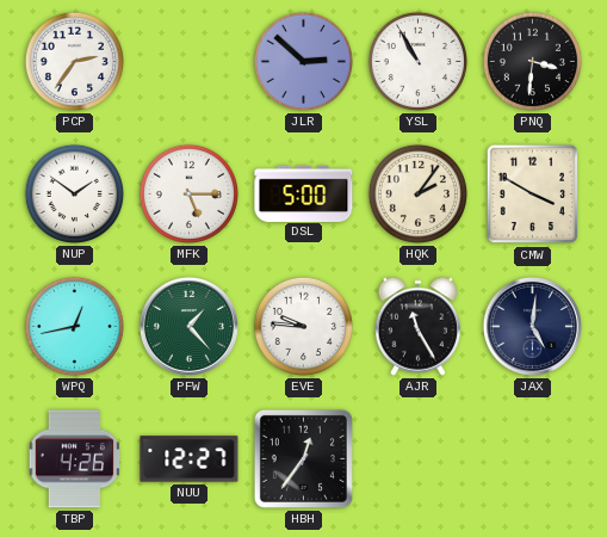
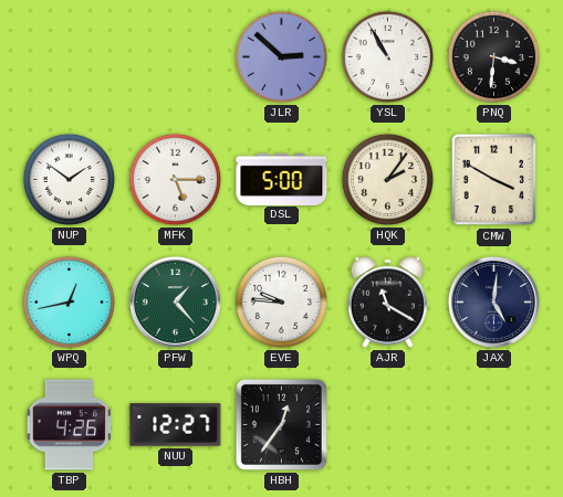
PCP: 2:36 -> none
AJR: 11:25 -> 11:20
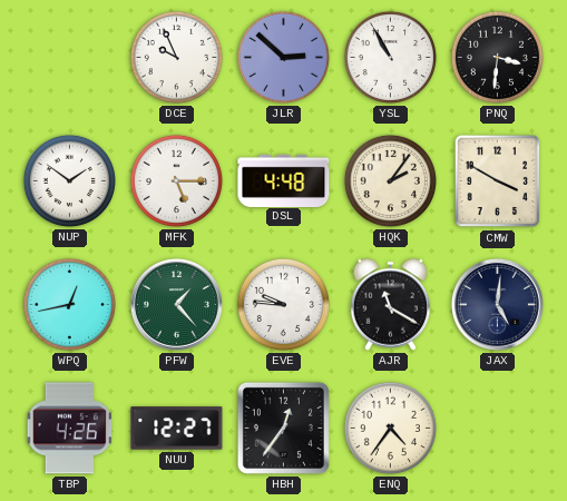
DCE: none -> 9:56
DSL: 5:00 -> 4:48
ENQ: none -> 4:36
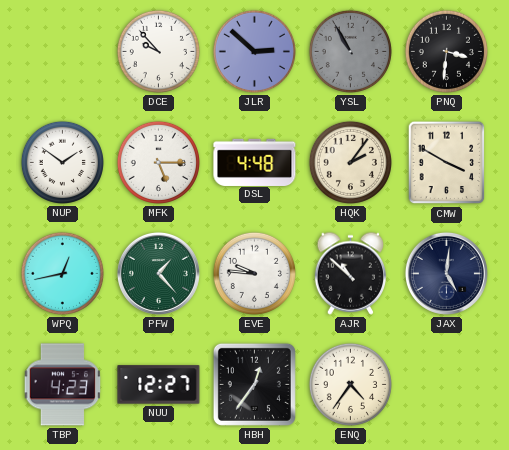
DCE: 9:56 -> 9:53
YSL dial: white -> grey
AJR: 11:20 -> 10:52
TBP: 4:26 -> 4:23
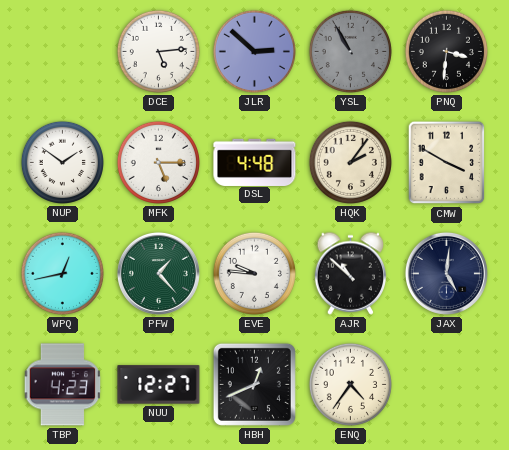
DCE: 9:53 -> 5:14
HBH: 12:36 -> 12:41
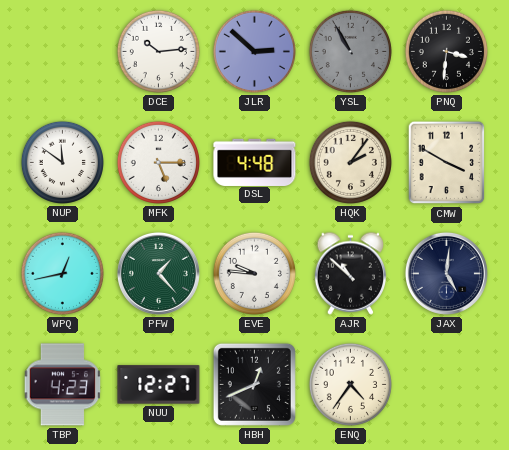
DCE: 5:14 -> 10:14
NUP: 1:51 -> 11:51
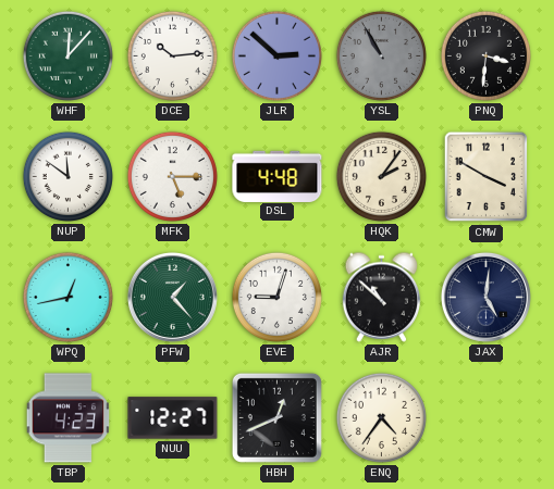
WHF: none -> 12:07
EVE: 9:46 -> 9:03
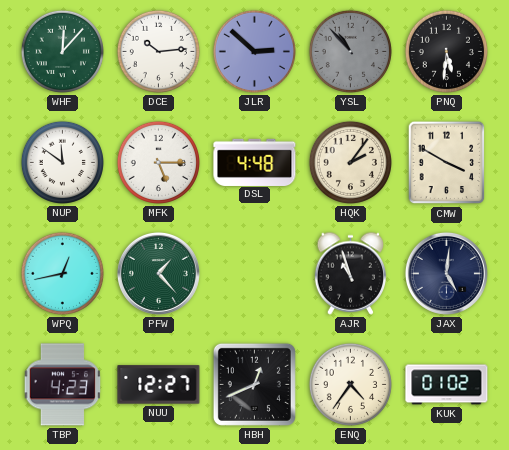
YSL: 10:55 -> 10:53
PNQ: 3:31 -> 5:31
EVE: 9:03 -> none
AJR: 10:52 -> 10:57
KUK: none -> 01:02
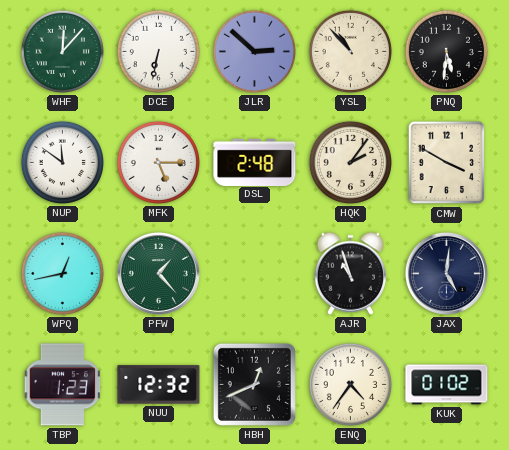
DCE: 10:14 -> 6:32
YSL dial: grey -> cream
DSL: 4:48 -> 2:48
TBP: 4:23 -> 1:23
NUU: 12:27 -> 12:32
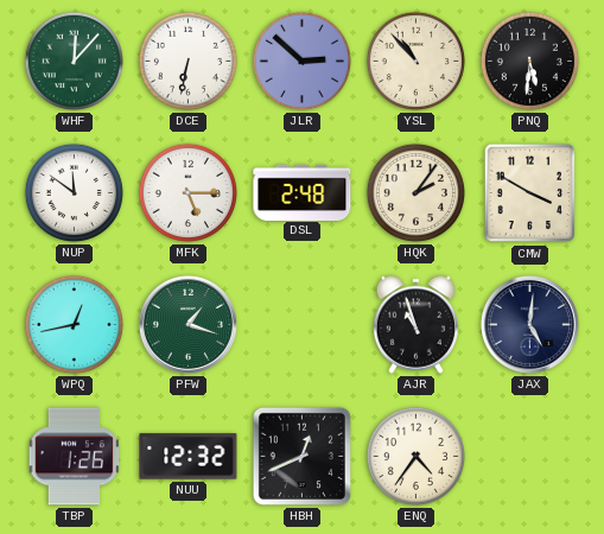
PFW: 1:23 -> 1:18
TBP: 1:23 -> 1:26
KUK: 01:02 -> none
